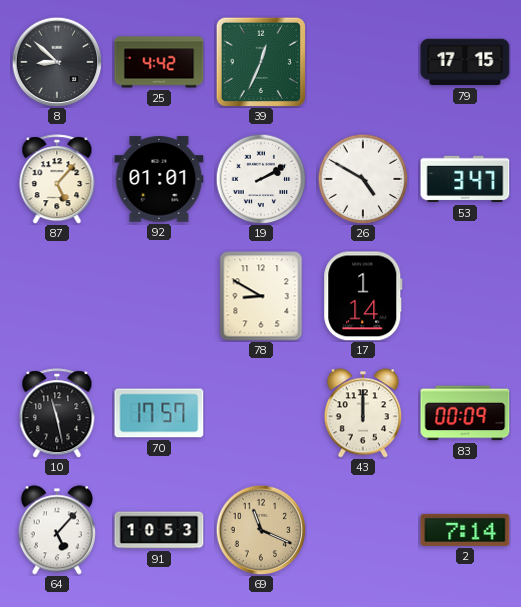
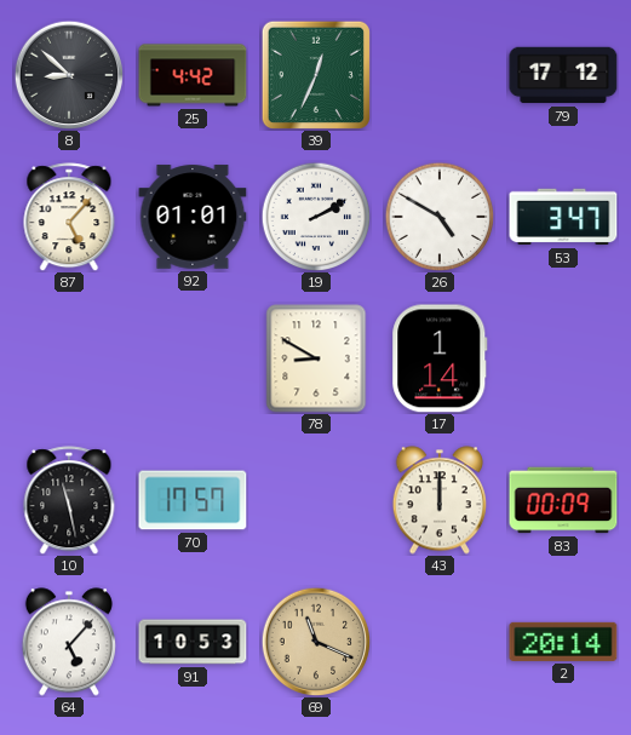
79: 17:15 -> 17:12
2: 7:14 -> 20:14
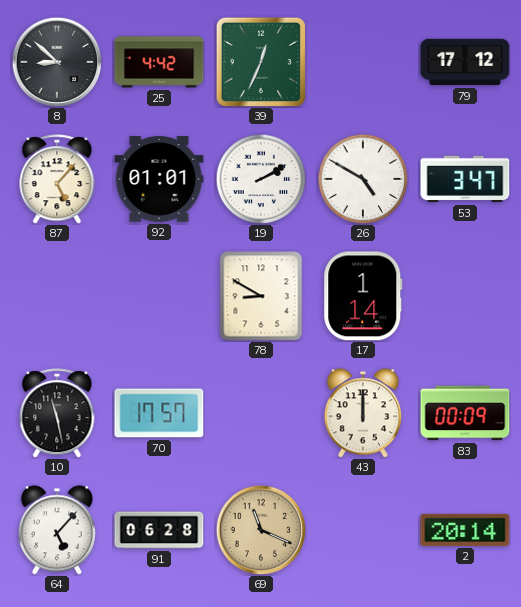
91: 10:53 -> 06:28
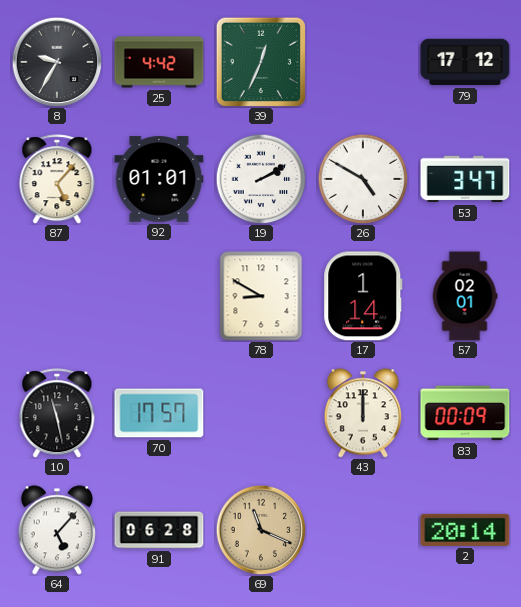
8: 8:52 -> 9:35
57: none -> 02:01
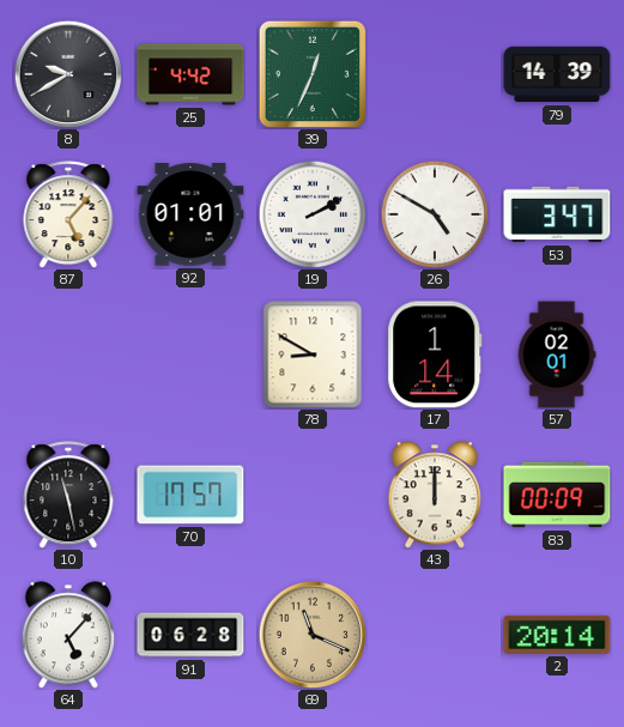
8: 9:35 -> 9:40
79: 17:12 -> 14:39
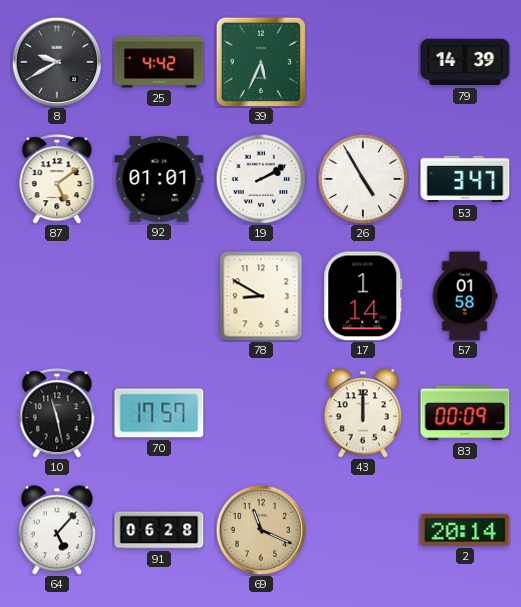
39: 12:34 -> 5:34
87: 5:07 -> 5:09
26: 4:50 -> 4:55
57: 02:01 -> 01:58
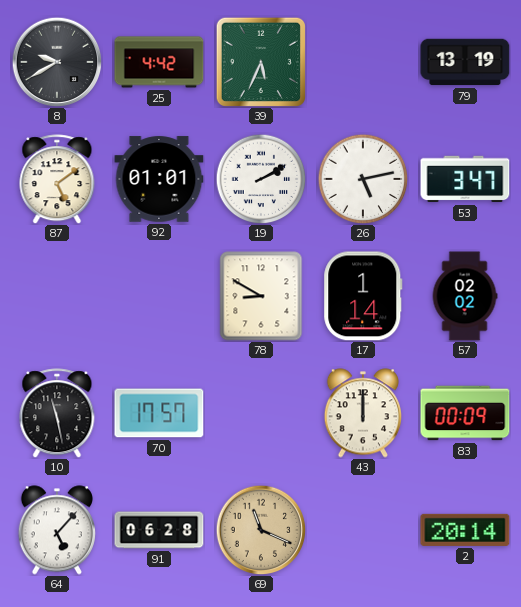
79: 14:39 -> 13:19
26: 4:55 -> 5:13
57: 01:58 -> 02:02
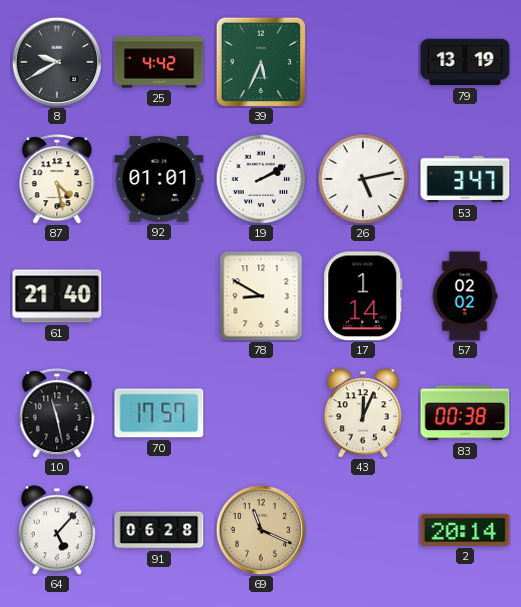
87: 5:09 -> 4:28
61: none -> 21:40
43: 12:00 -> 12:04
83: 00:09 -> 00:38
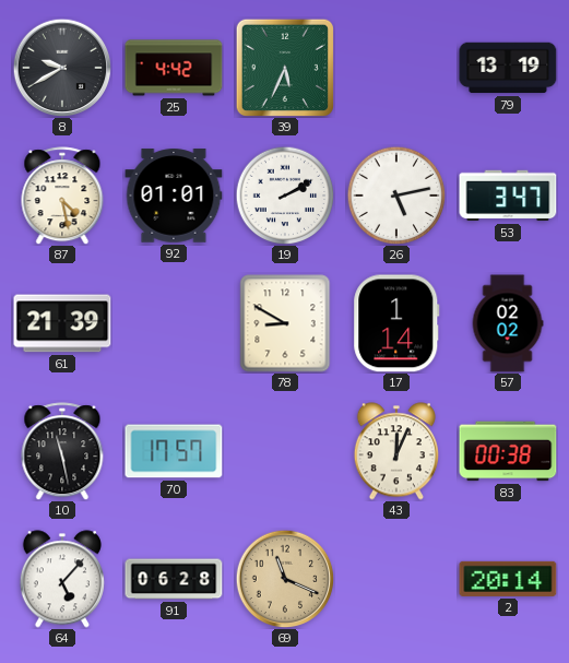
61: 21:40 -> 21:39
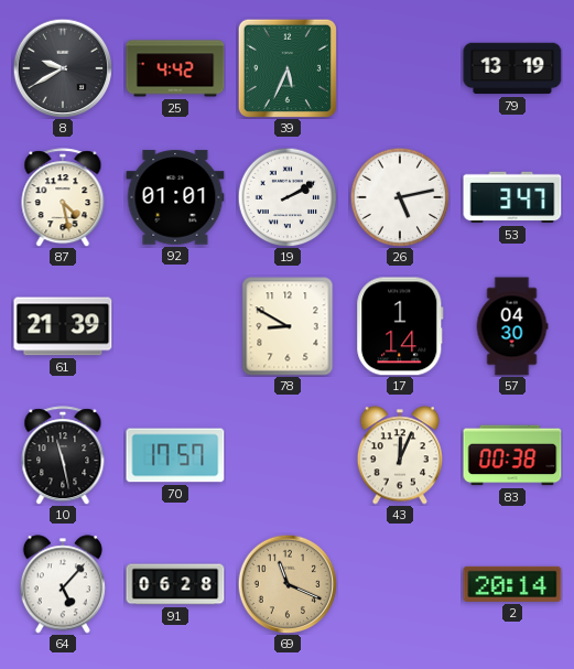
57: 02:02 -> 04:30
